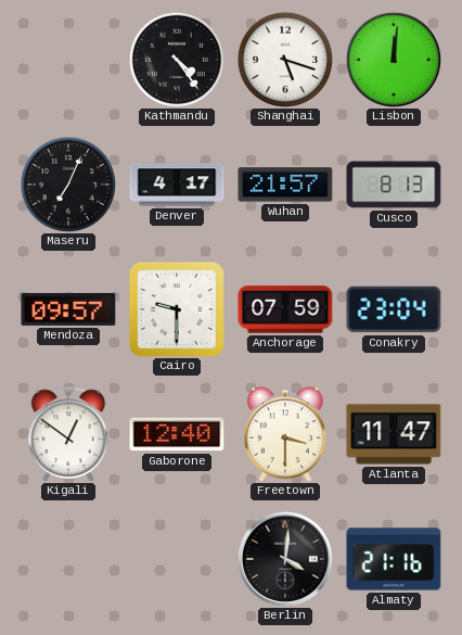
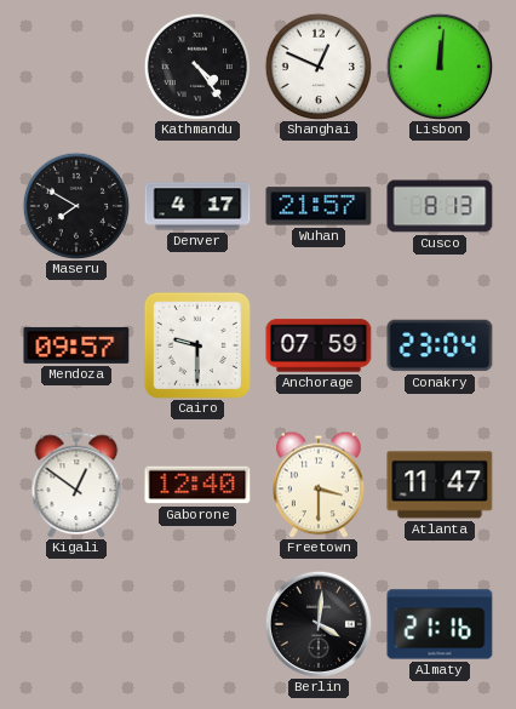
Shanghai: 5:18 -> 12:49
Maseru: 7:04 -> 7:50
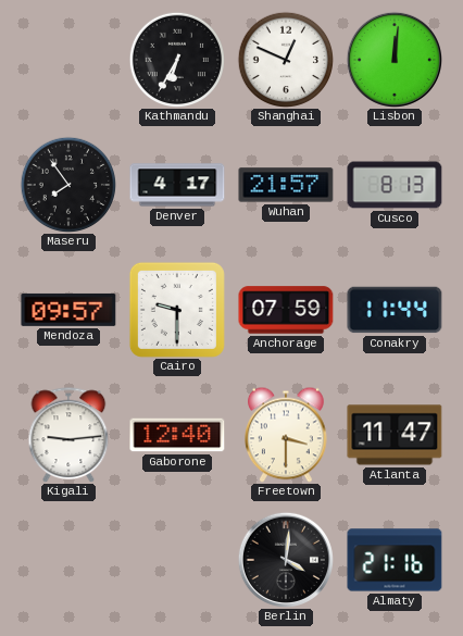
Kathmandu: 4:24 -> 6:35
Maseru: 7:50 -> 7:54
Conakry: 23:04 -> 11:44
Kigali: 12:51 -> 9:14
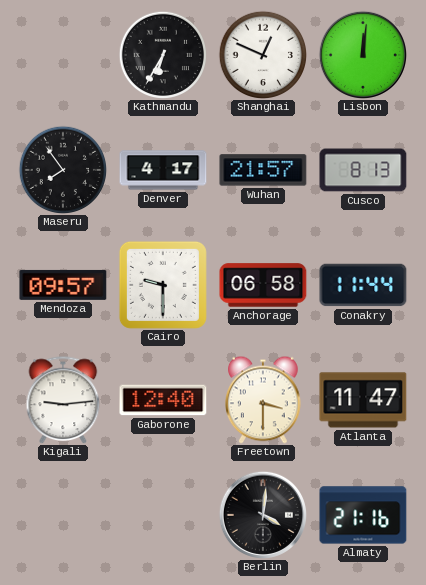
Anchorage: 07:59 -> 06:58
